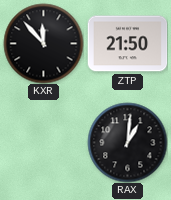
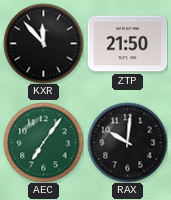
AEC: none -> 7:06
RAX: 1:01 -> 10:01
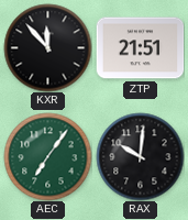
ZTP: 21:50 -> 21:51
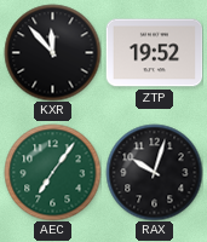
ZTP: 21:51 -> 19:52
RAX: 10:01 -> 10:03
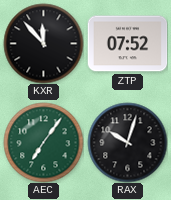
ZTP: 19:52 -> 07:52
